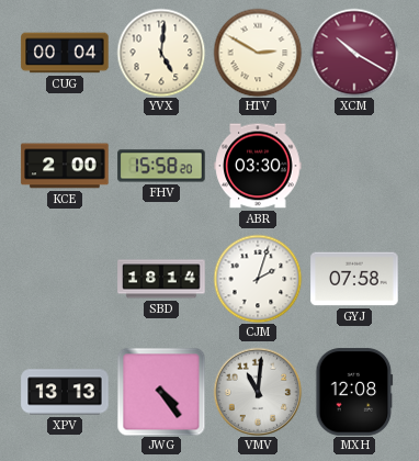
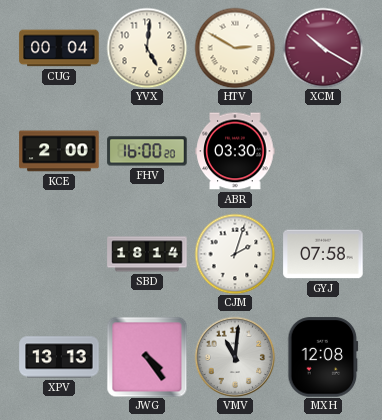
FHV: 15:58 -> 16:00
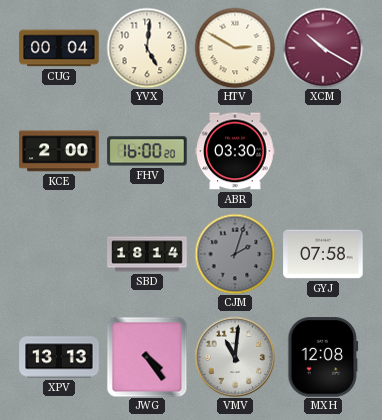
CJM dial: white -> grey
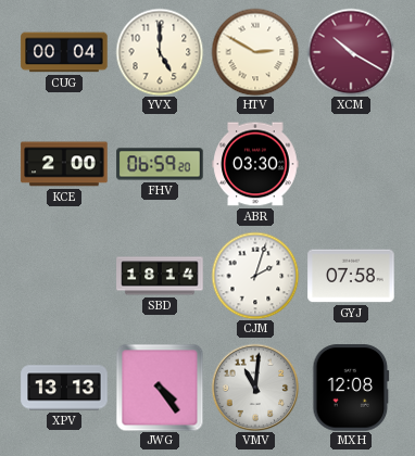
YVX: 5:01 -> 5:00
FHV: 16:00 -> 06:59
CJM dial: grey -> white
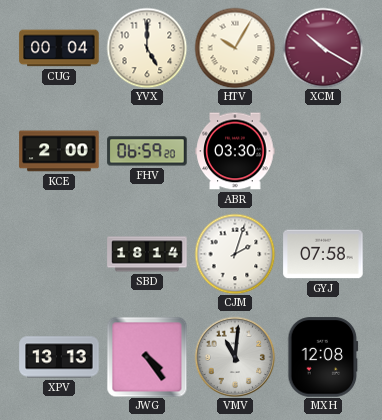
HTV: 2:50 -> 10:05
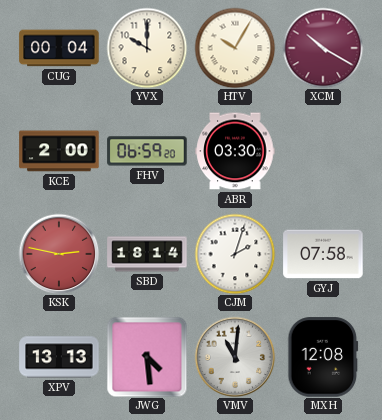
YVX: 5:00 -> 10:00
KSK: none -> 2:47
JWG: 4:24 -> 4:29
